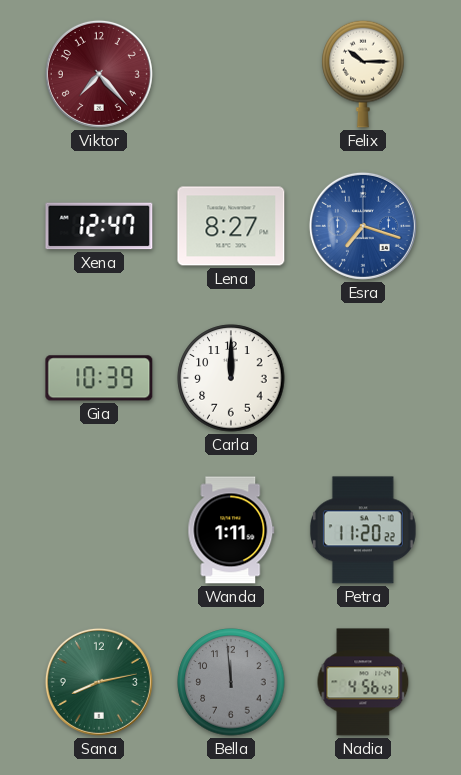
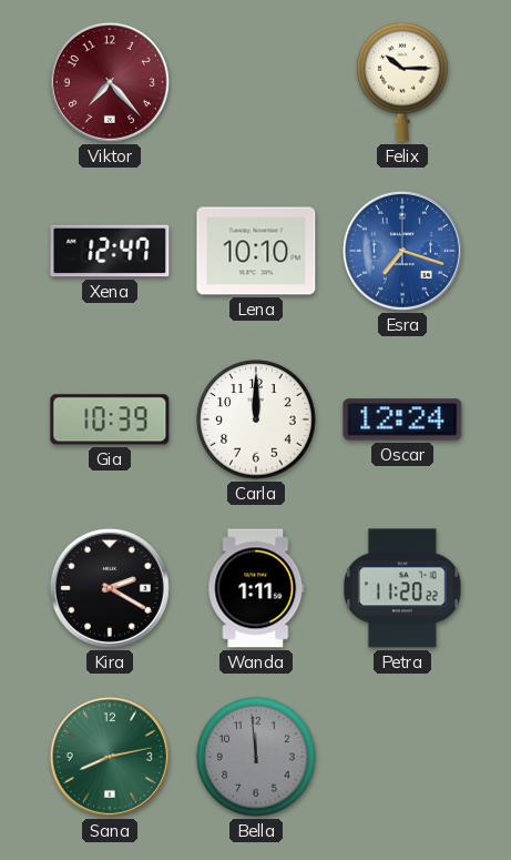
Lena: 8:27 -> 10:10
Oscar: none -> 12:24
Kira: none -> 2:20
Nadia: 4:56 -> none
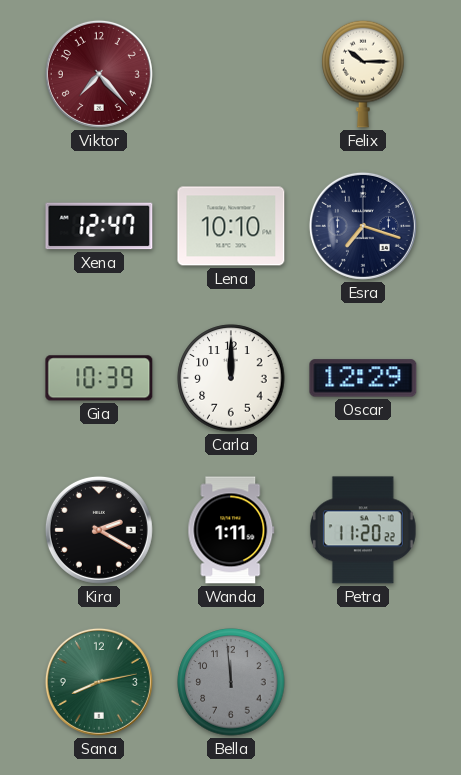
Esra dial: blue -> navy
Oscar: 12:24 -> 12:29
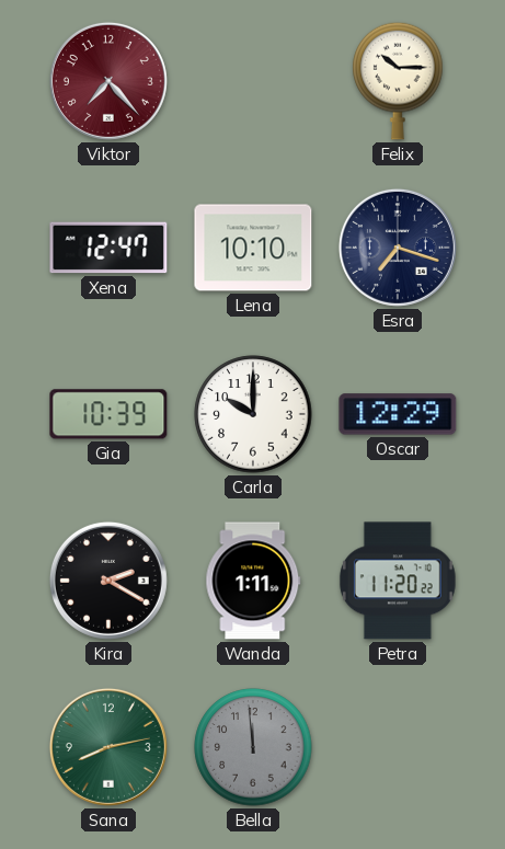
Carla: 12:00 -> 10:00
